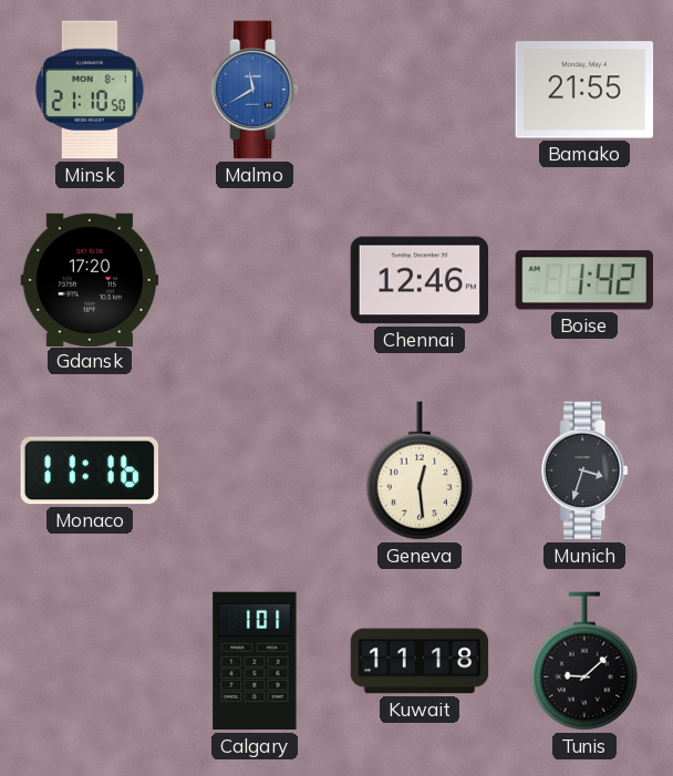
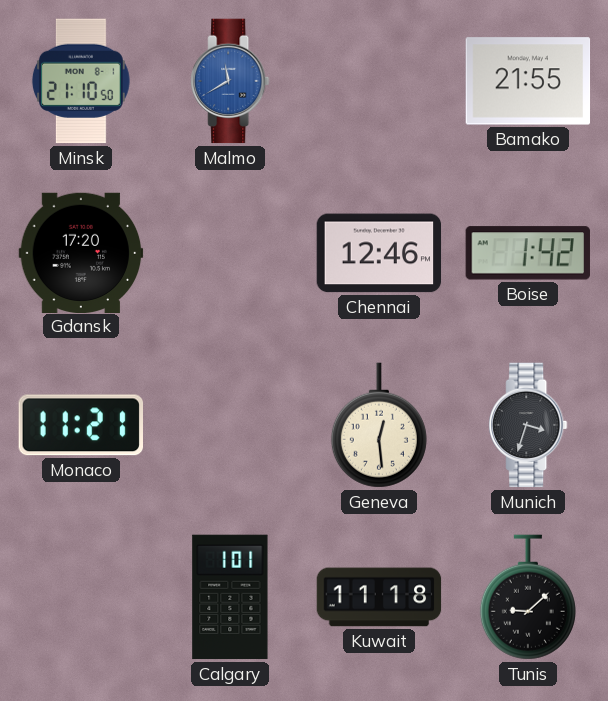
Monaco: 11:16 -> 11:21
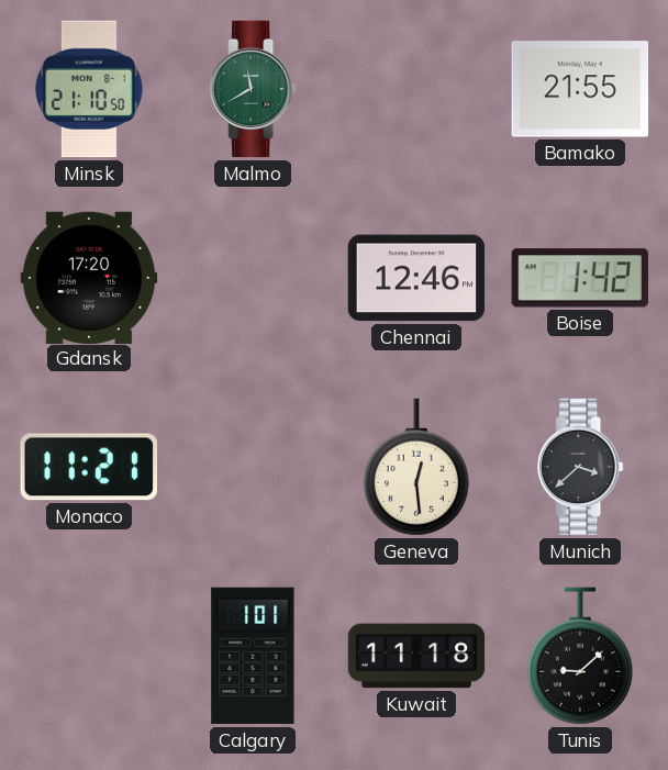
Malmo dial: blue -> green
Munich: 3:33 -> 3:38
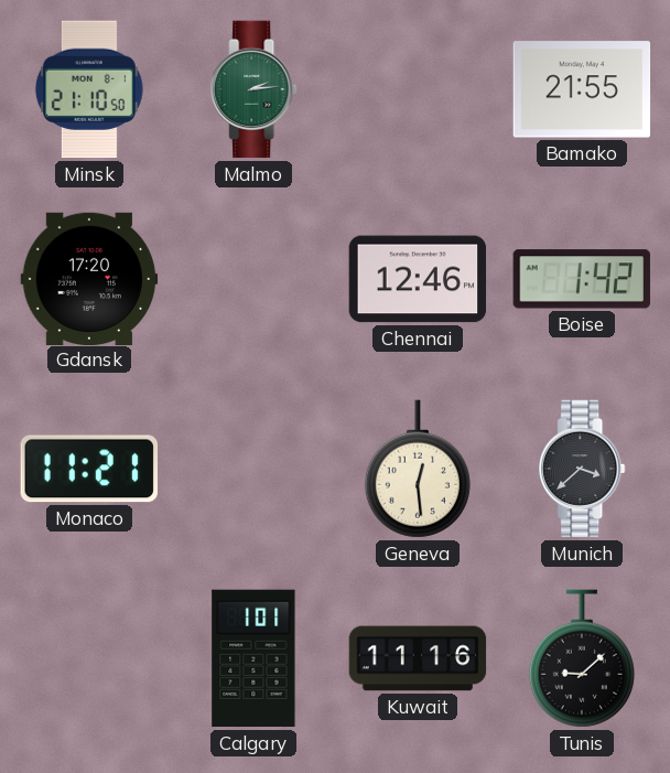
Malmo: 11:40 -> 2:14
Kuwait: 11:18 -> 11:16
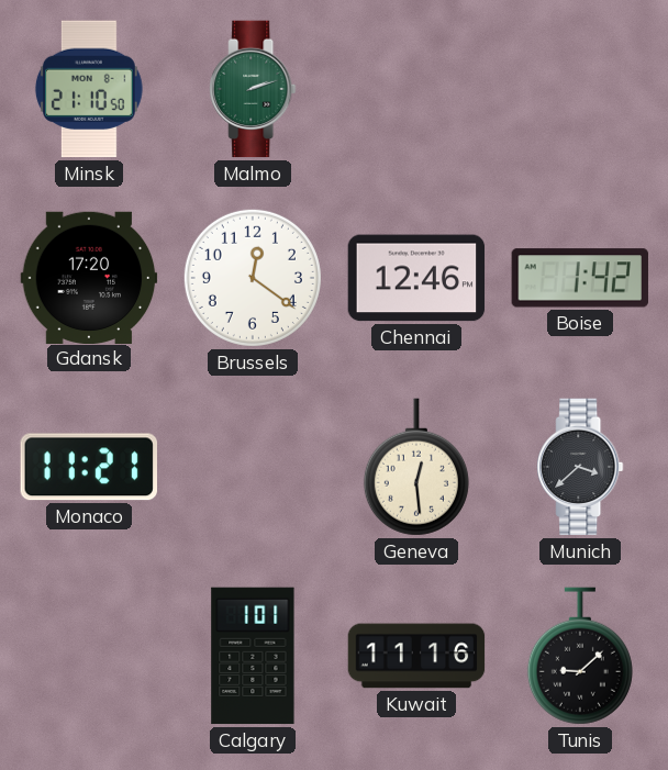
Malmo: 2:14 -> 2:12
Bamako: 21:55 -> none
Brussels: none -> 12:21
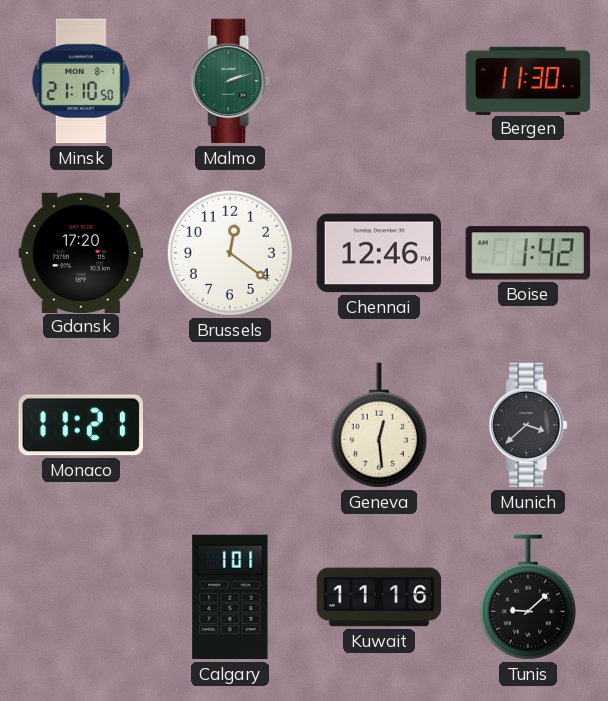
Bergen: none -> 11:30
